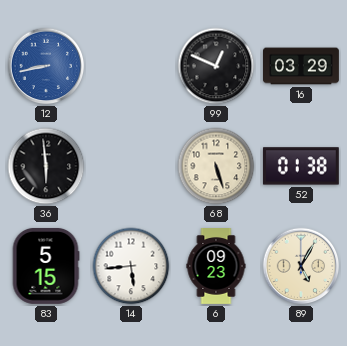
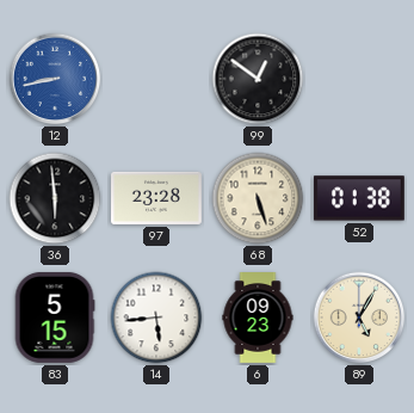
99: 12:49 -> 12:51
16: 03:29 -> none
97: none -> 23:28
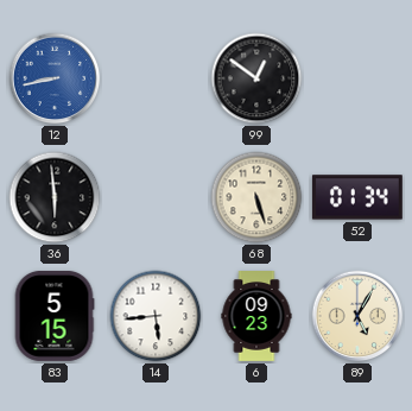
97: 23:28 -> none
52: 01:38 -> 01:34
